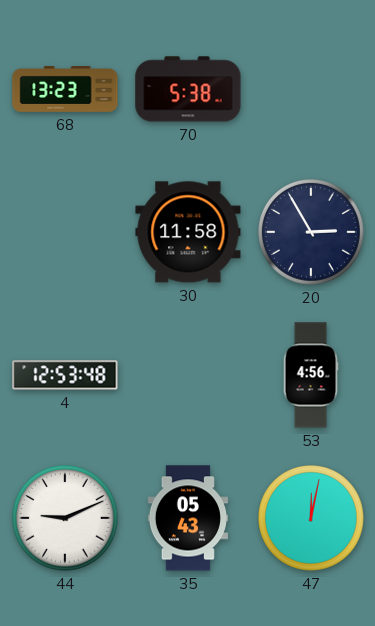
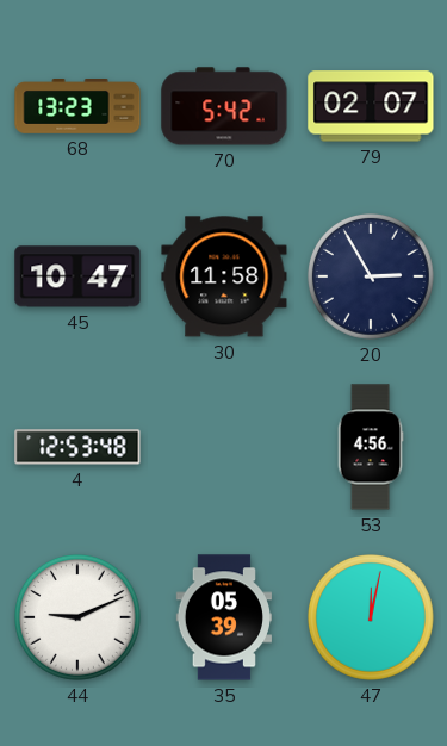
70: 5:38 -> 5:42
79: none -> 02:07
45: none -> 10:47
35: 05:43 -> 05:39
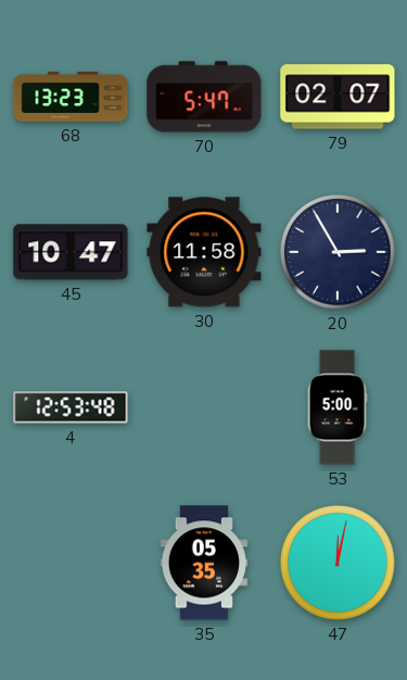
70: 5:42 -> 5:47
53: 4:56 -> 5:00
44: 9:11 -> none
35: 05:39 -> 05:35
